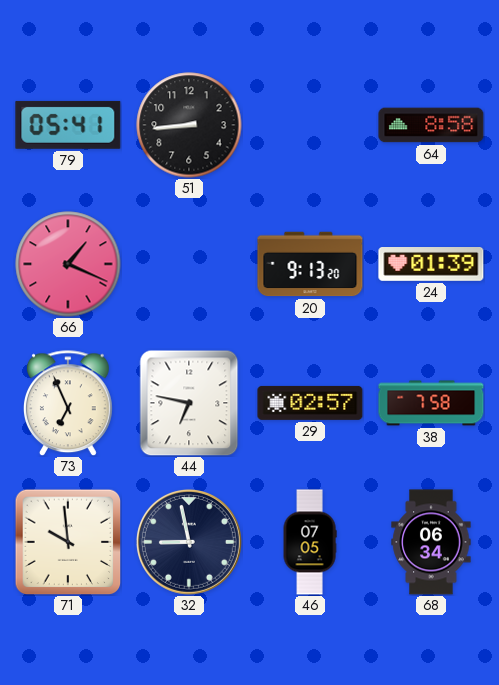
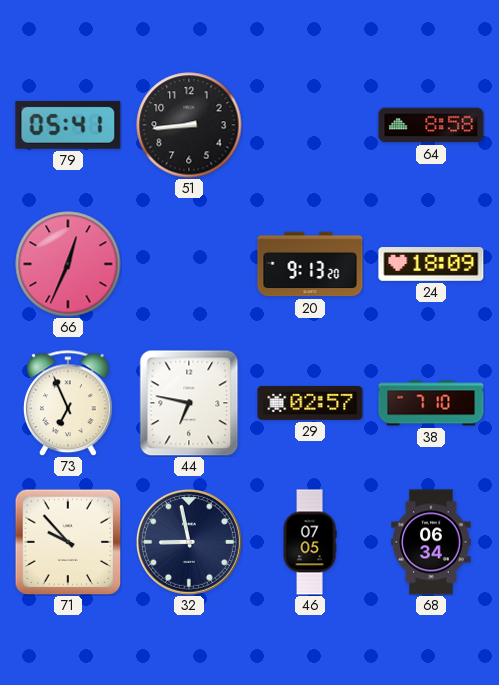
66: 1:19 -> 12:34
24: 01:39 -> 18:09
38: 7:58 -> 7:10
71: 9:59 -> 9:53
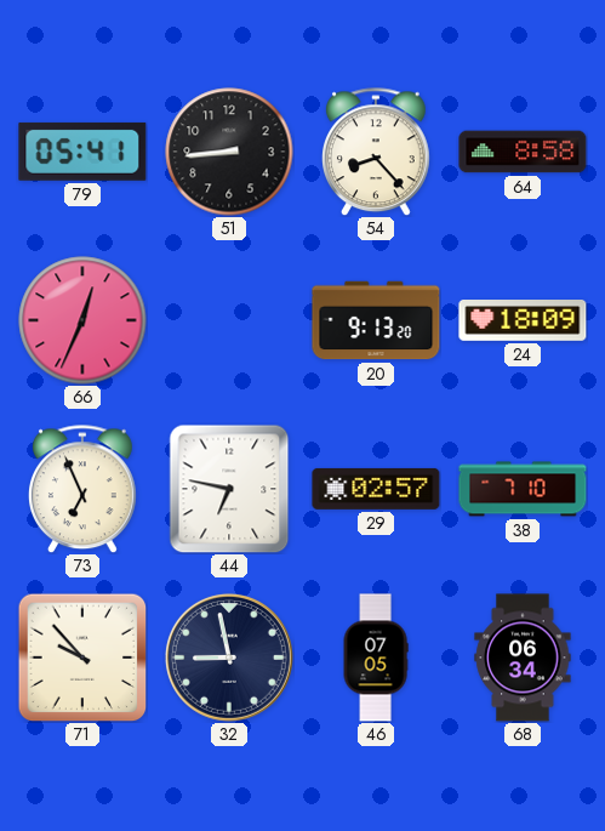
54: none -> 8:23
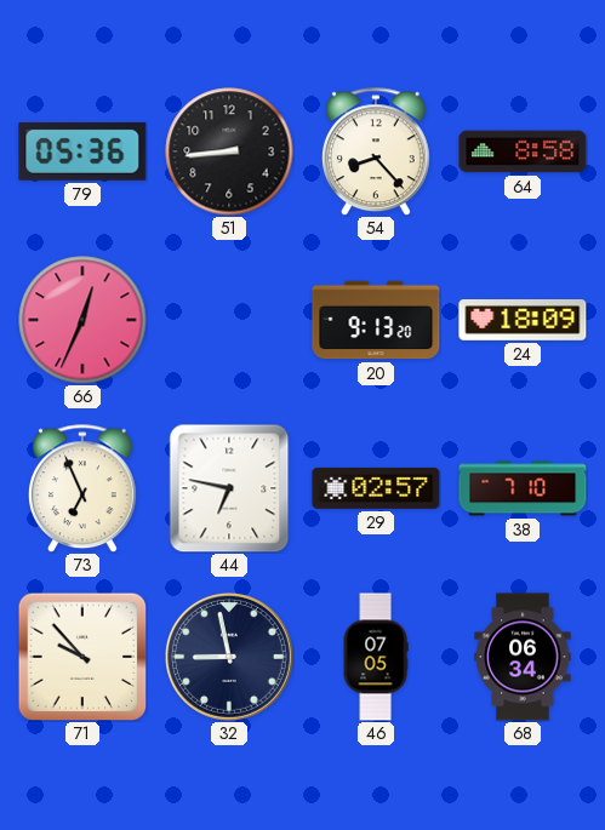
79: 05:41 -> 05:36
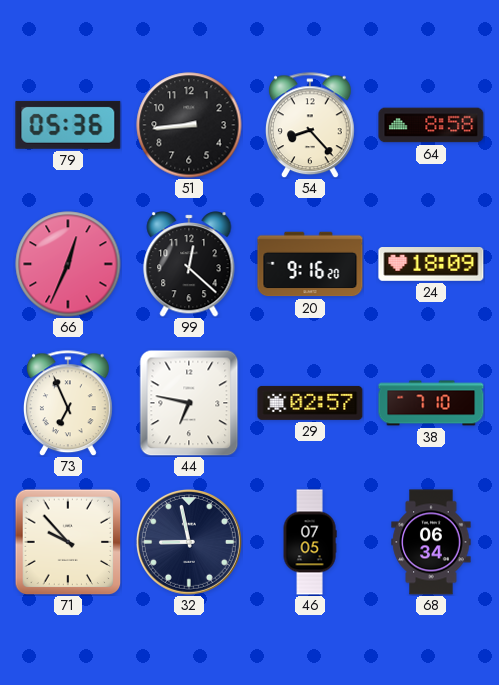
99: none -> 12:22
20: 9:13 -> 9:16
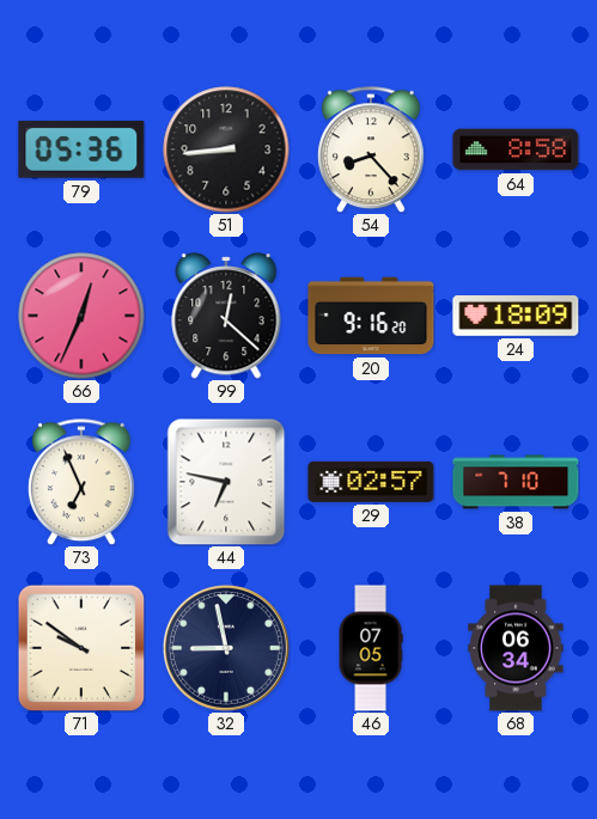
71: 9:53 -> 9:51
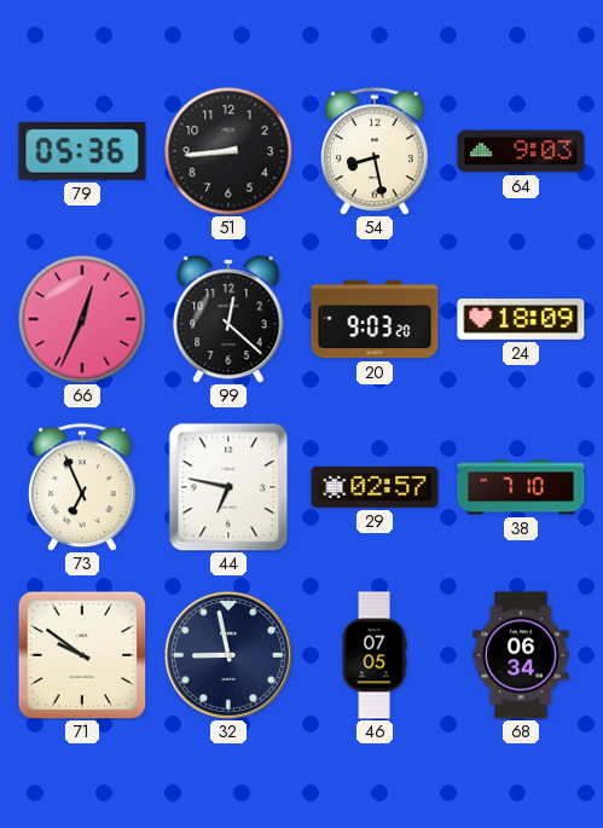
54: 8:23 -> 8:28
64: 8:58 -> 9:03
20: 9:16 -> 9:03
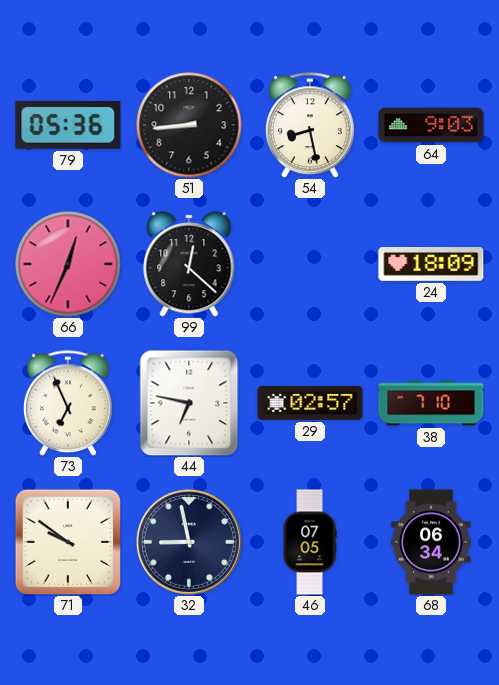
20: 9:03 -> none
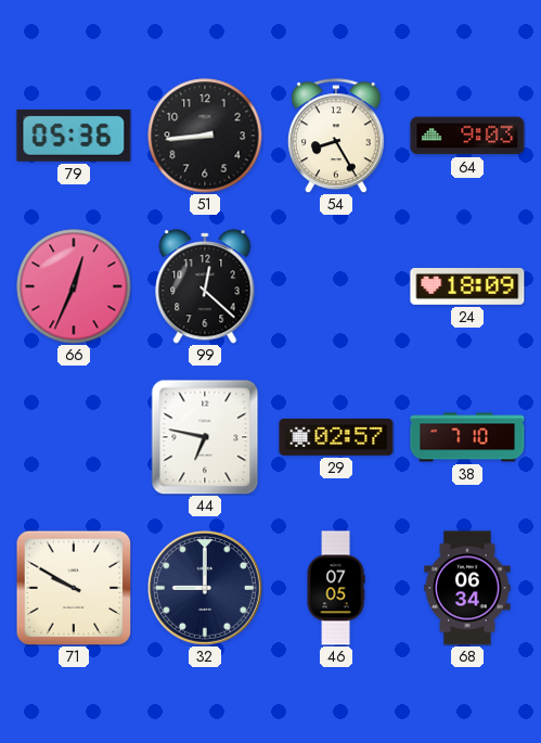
54: 8:28 -> 8:25
73: 6:56 -> none
71: 9:51 -> 9:50
32: 8:58 -> 9:00
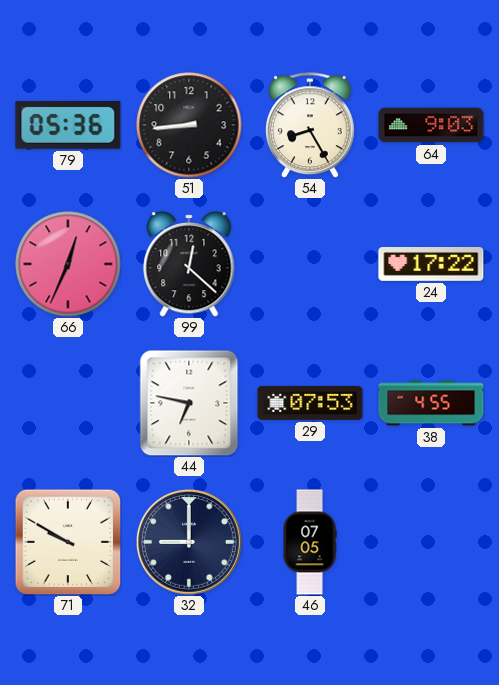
24: 18:09 -> 17:22
29: 02:57 -> 07:53
38: 7:10 -> 4:55
68: 06:34 -> none
